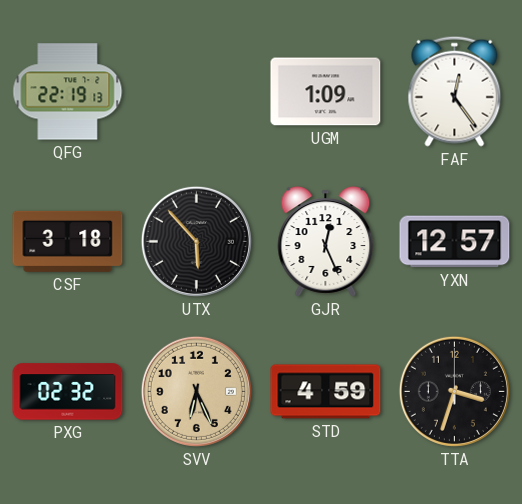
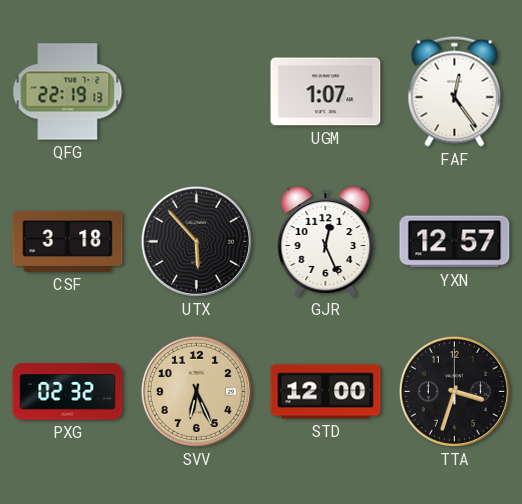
UGM: 1:09 -> 1:07
STD: 4:59 -> 12:00
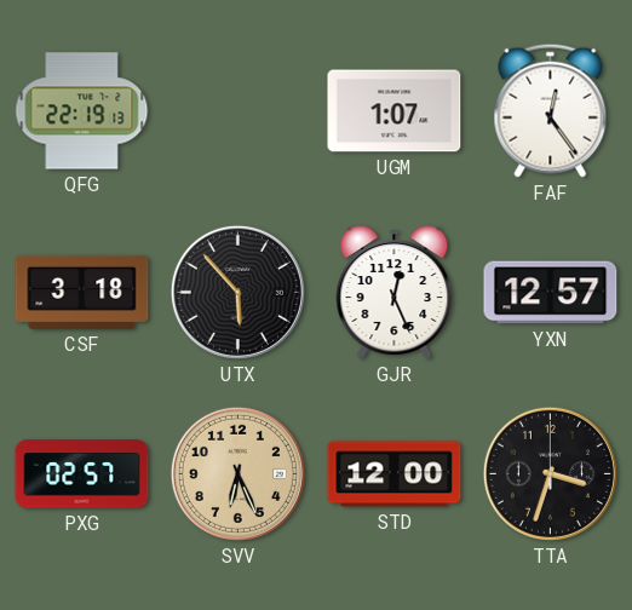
PXG: 02:32 -> 02:57
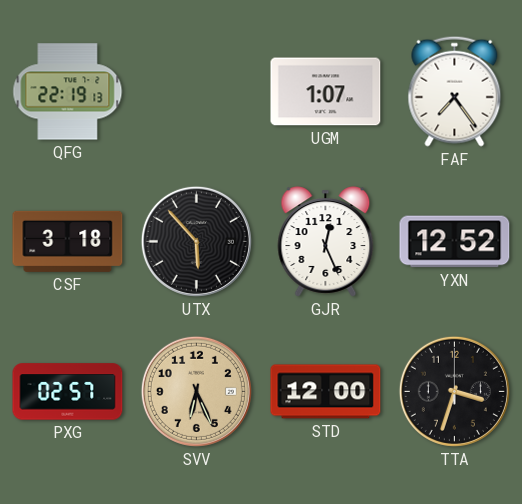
FAF: 12:24 -> 7:24
YXN: 12:57 -> 12:52
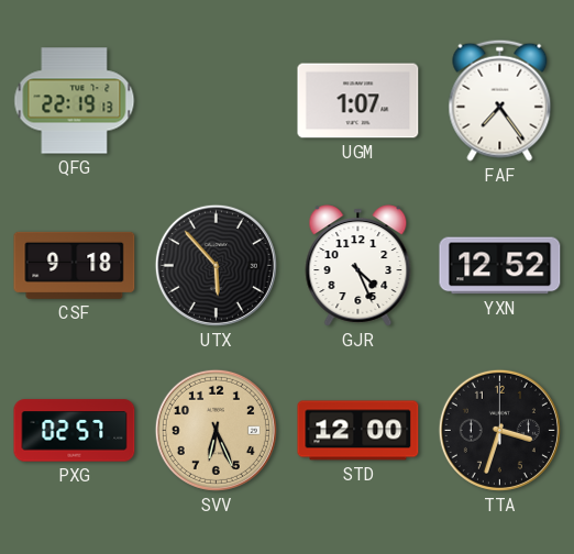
CSF: 3:18 -> 9:18
GJR: 12:26 -> 4:26
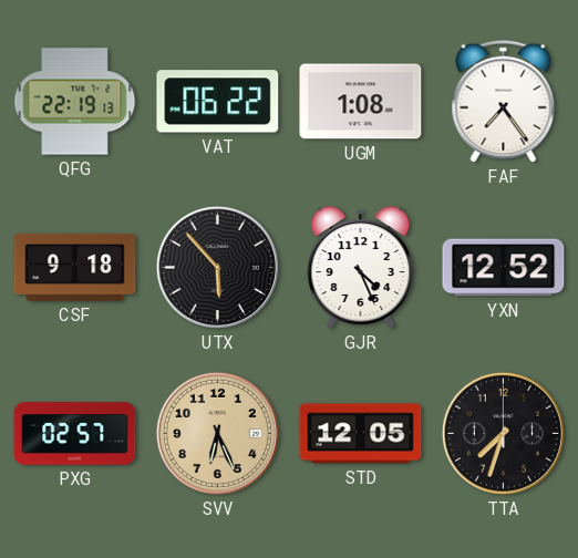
VAT: none -> 06:22
UGM: 1:07 -> 1:08
STD: 12:00 -> 12:05
TTA: 3:33 -> 7:33
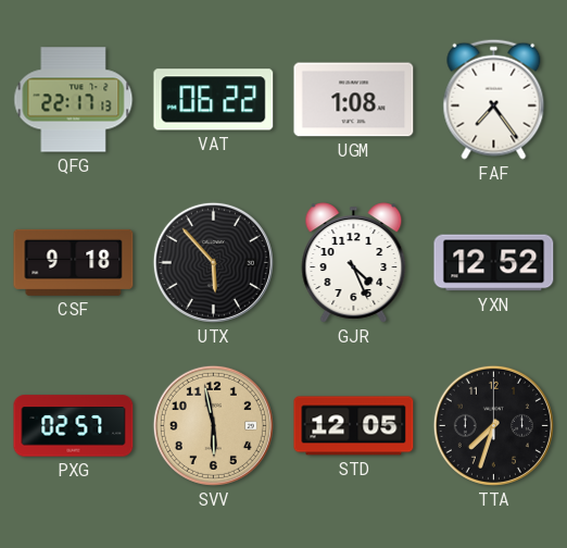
QFG: 22:19 -> 22:17
SVV: 6:26 -> 5:58
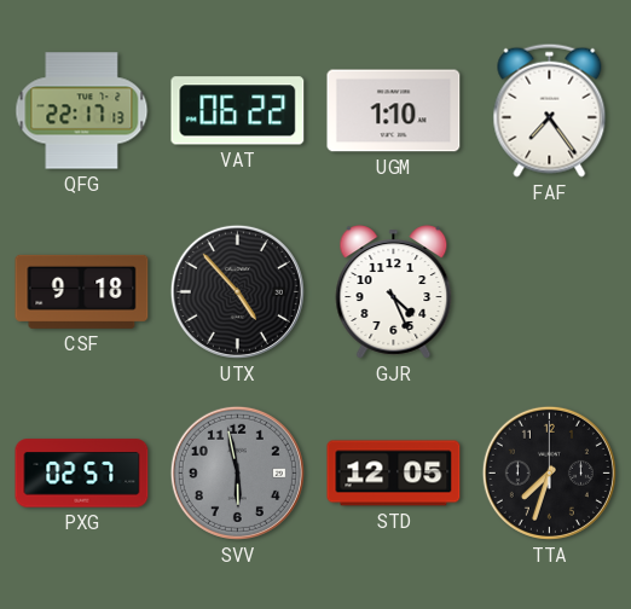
UGM: 1:08 -> 1:10
UTX: 5:53 -> 4:53
YXN: 12:52 -> none
SVV dial: champagne -> grey
